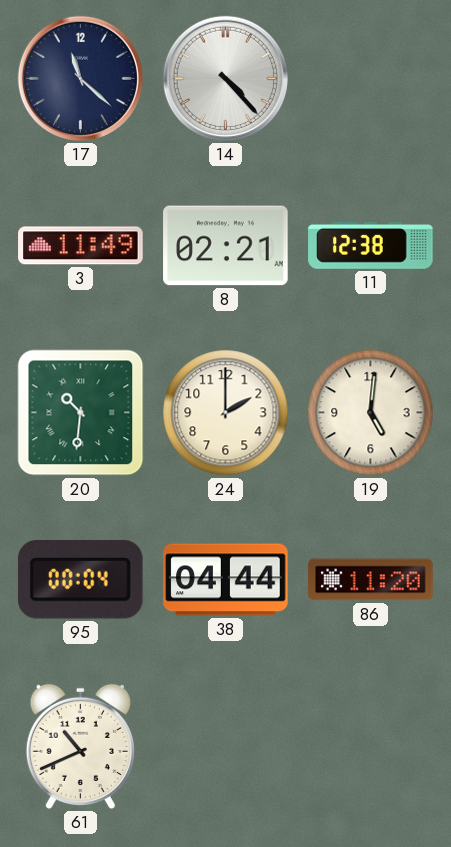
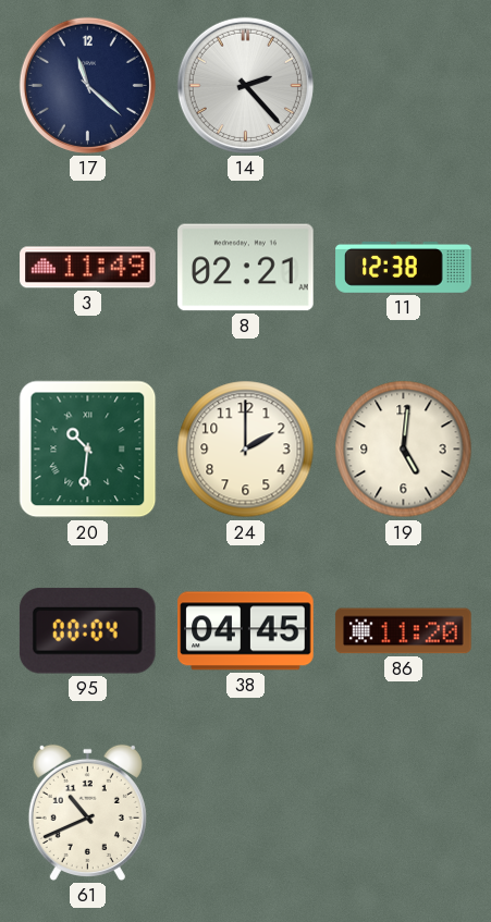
14: 4:23 -> 2:23
38: 04:44 -> 04:45
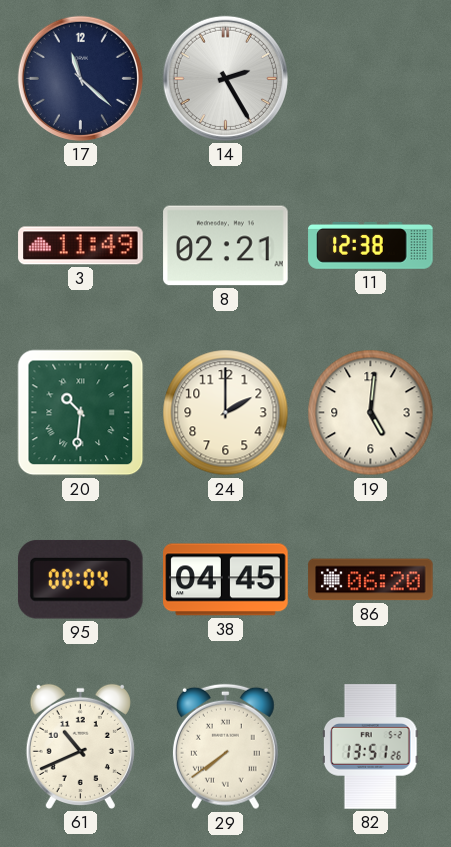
14: 2:23 -> 2:25
86: 11:20 -> 06:20
29: none -> 7:39
82: none -> 13:51
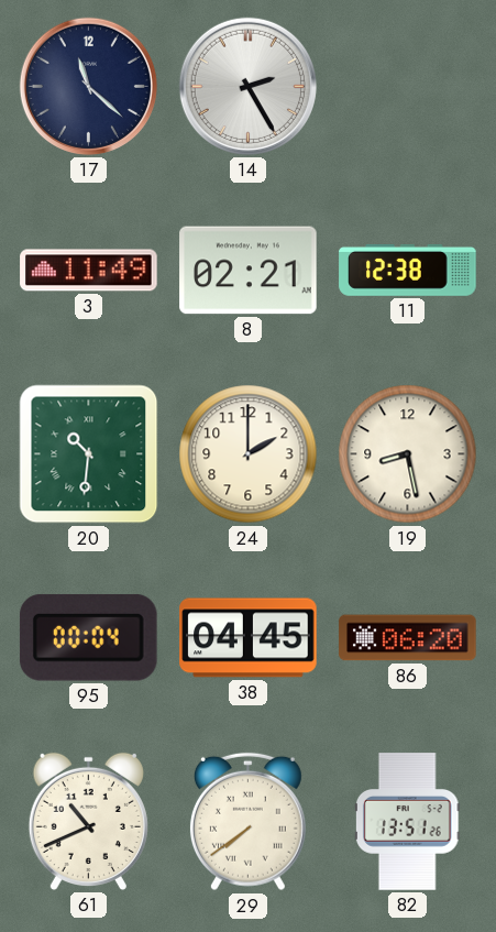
19: 5:01 -> 8:28
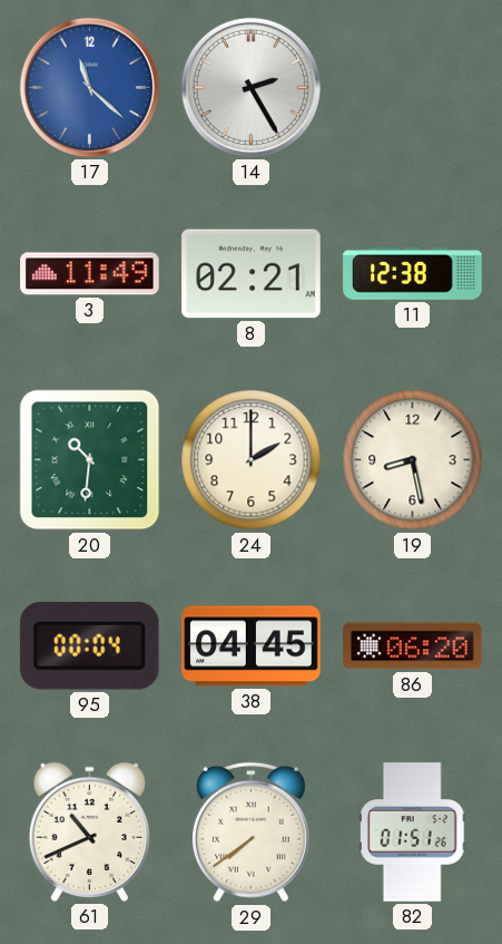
17 dial: navy -> blue
82: 13:51 -> 01:51
